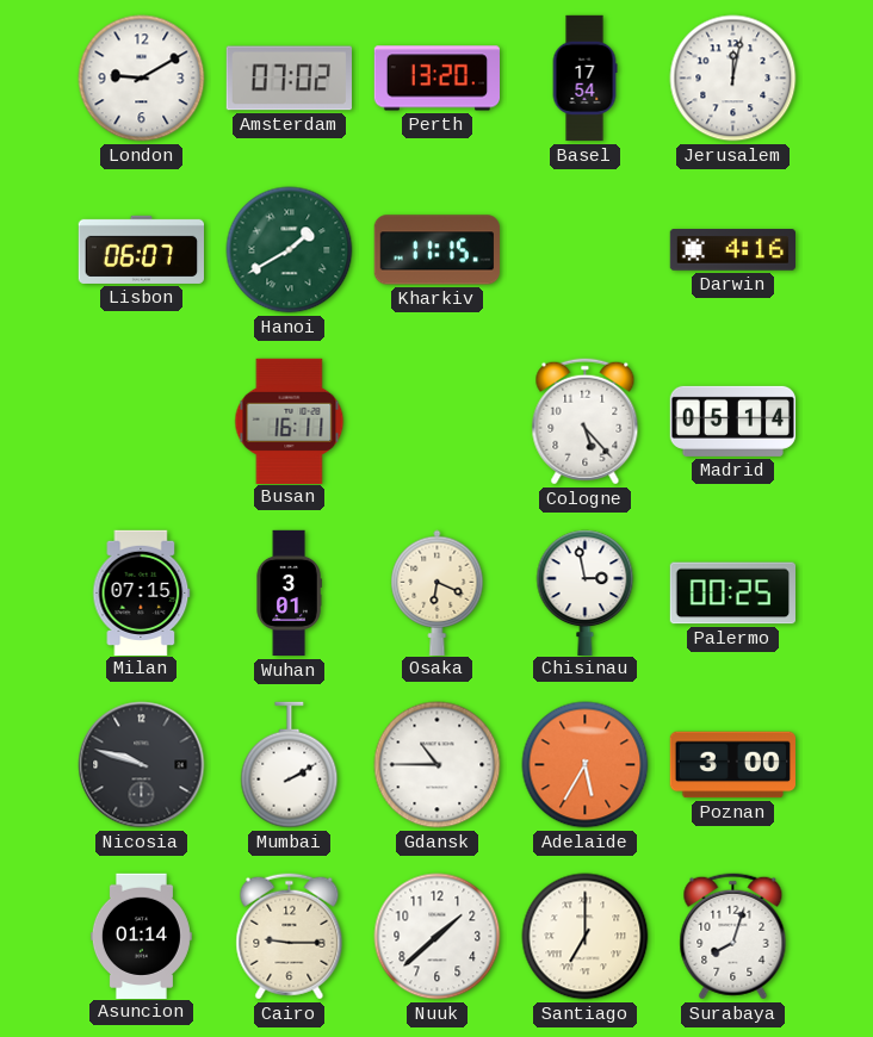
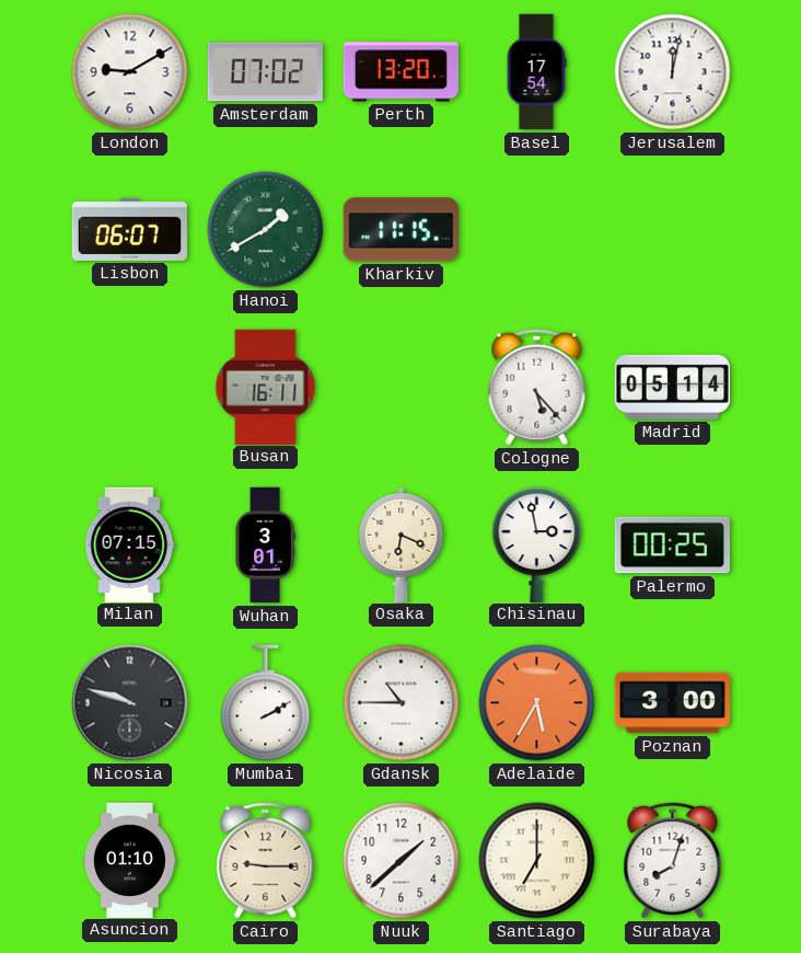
Darwin: 4:16 -> none
Asuncion: 01:14 -> 01:10
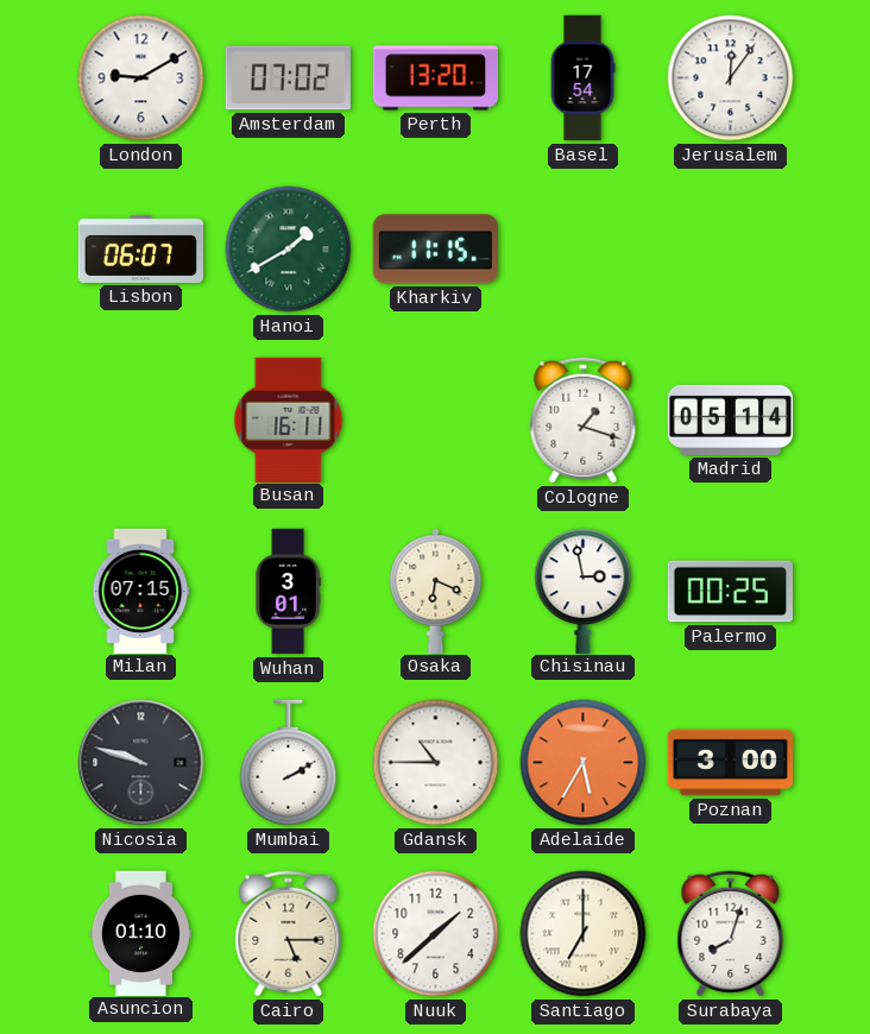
Jerusalem: 12:02 -> 12:06
Cologne: 5:23 -> 1:18
Cairo: 9:15 -> 5:15
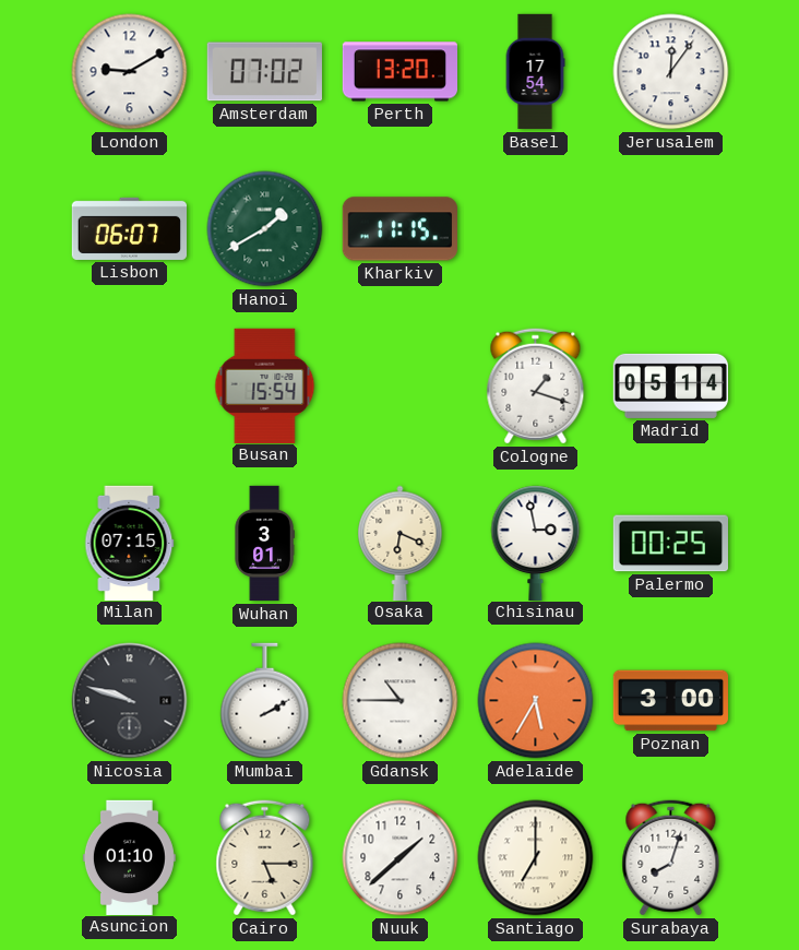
Busan: 16:11 -> 15:54
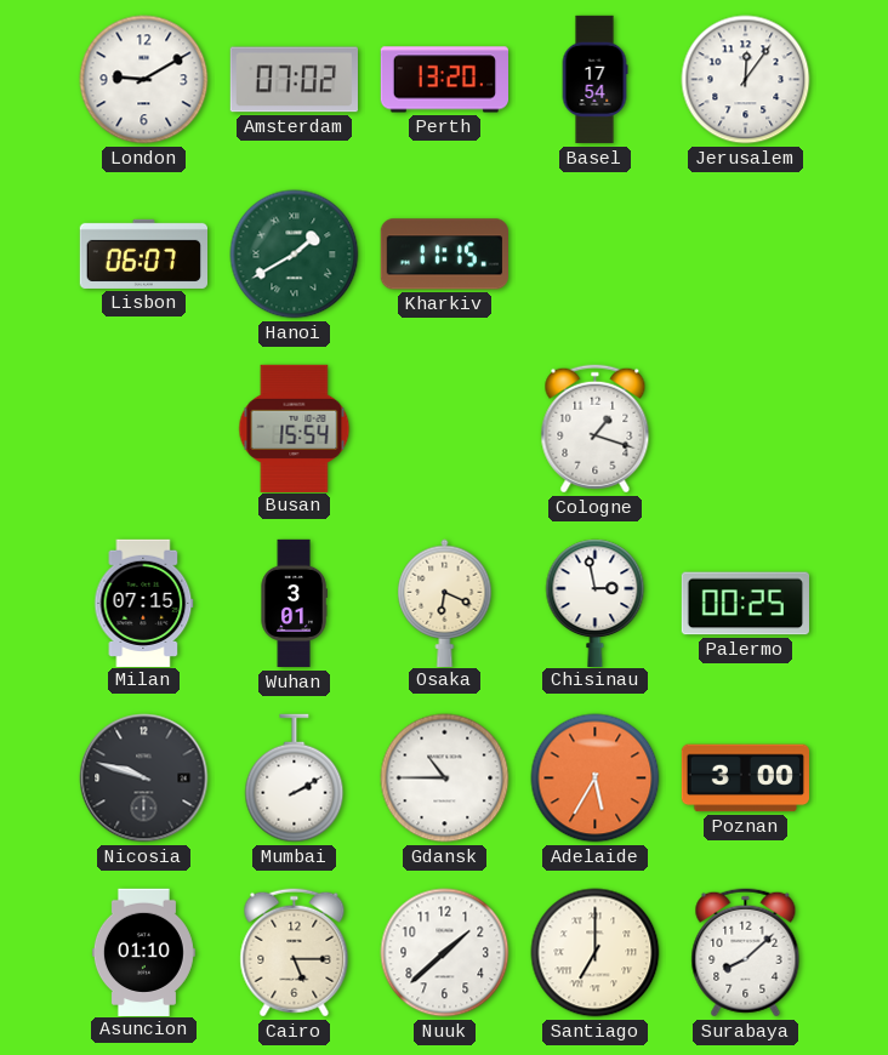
Madrid: 05:14 -> none
Surabaya: 8:03 -> 8:08
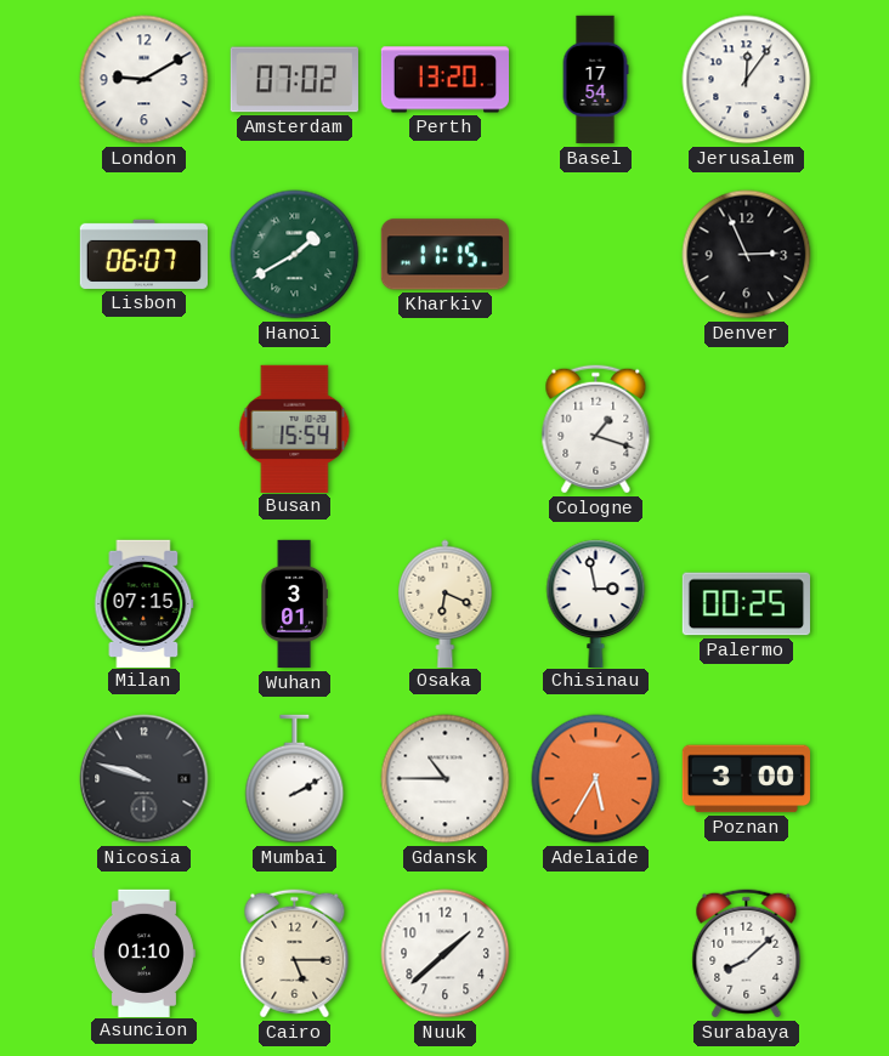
Denver: none -> 2:56
Santiago: 7:00 -> none
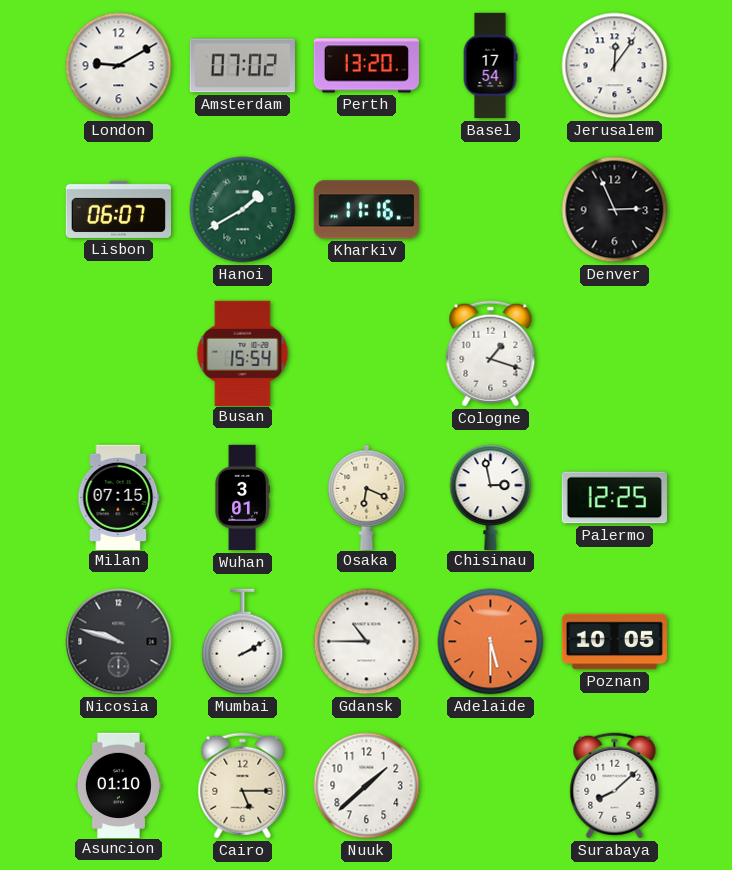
Kharkiv: 11:15 -> 11:16
Palermo: 00:25 -> 12:25
Adelaide: 5:35 -> 5:30
Poznan: 3:00 -> 10:05
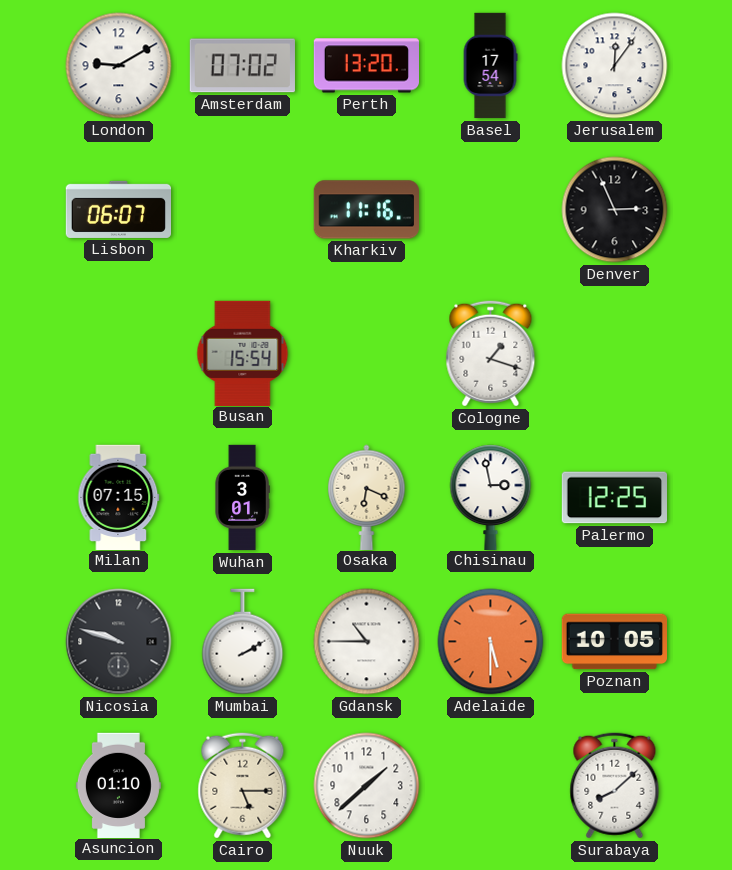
Hanoi: 1:40 -> none
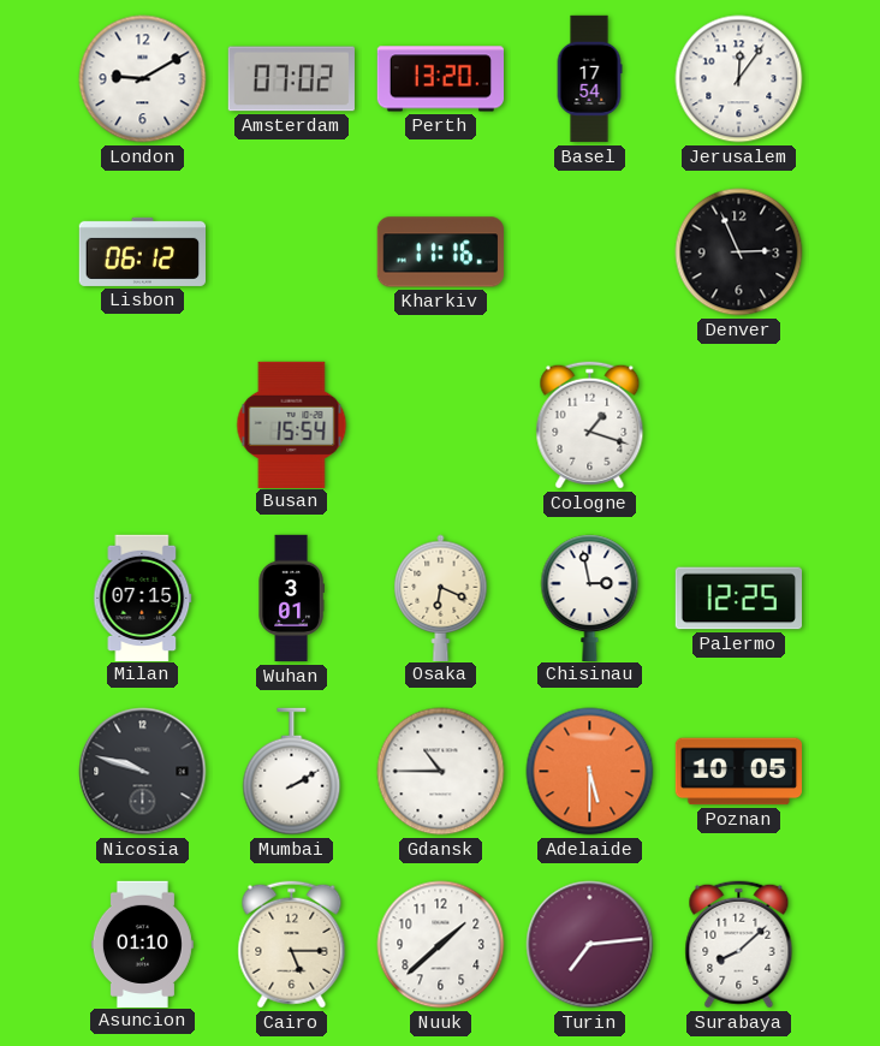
Lisbon: 06:07 -> 06:12
Turin: none -> 7:14
